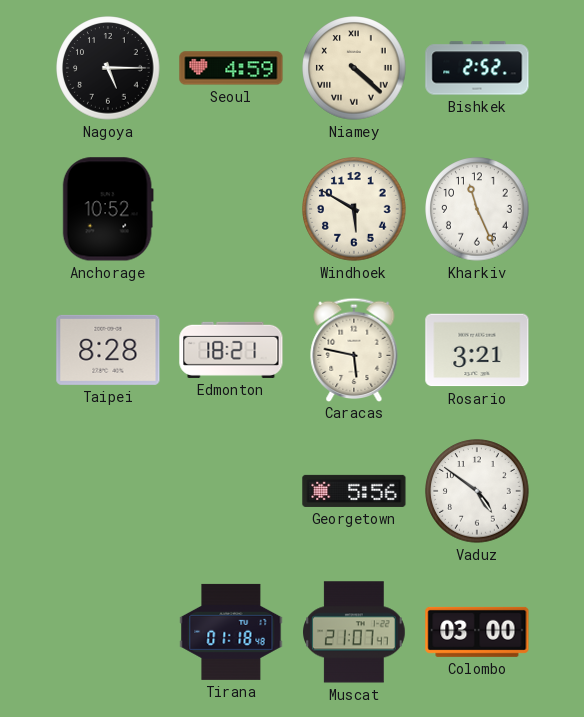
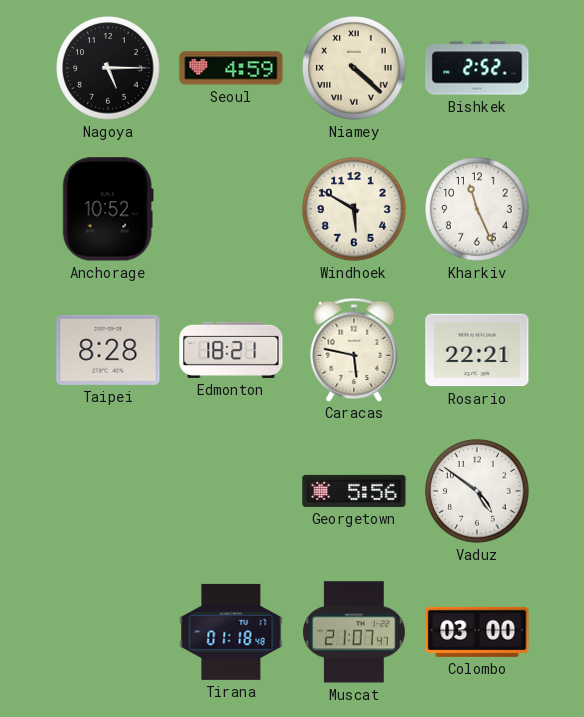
Rosario: 3:21 -> 22:21
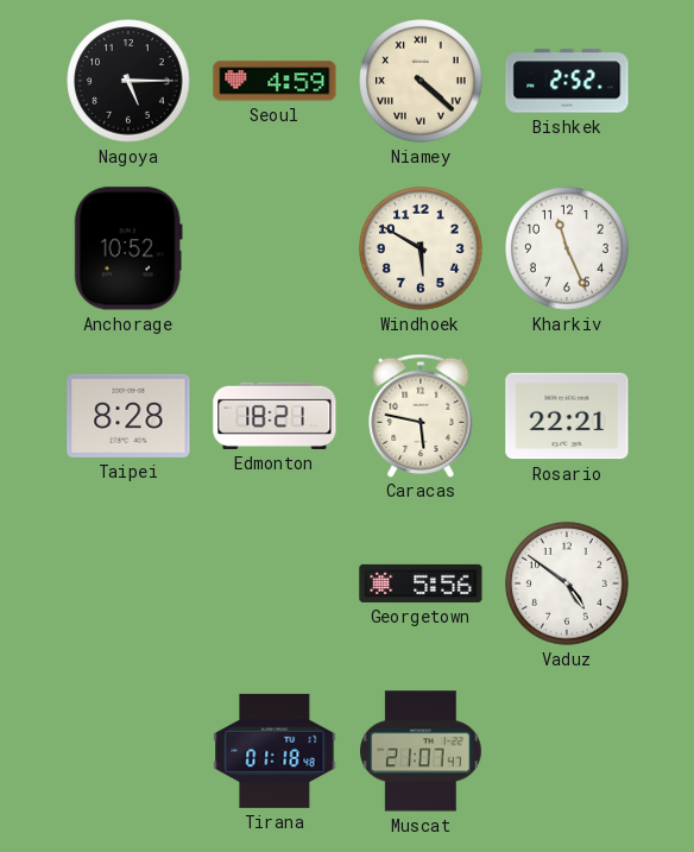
Colombo: 03:00 -> none
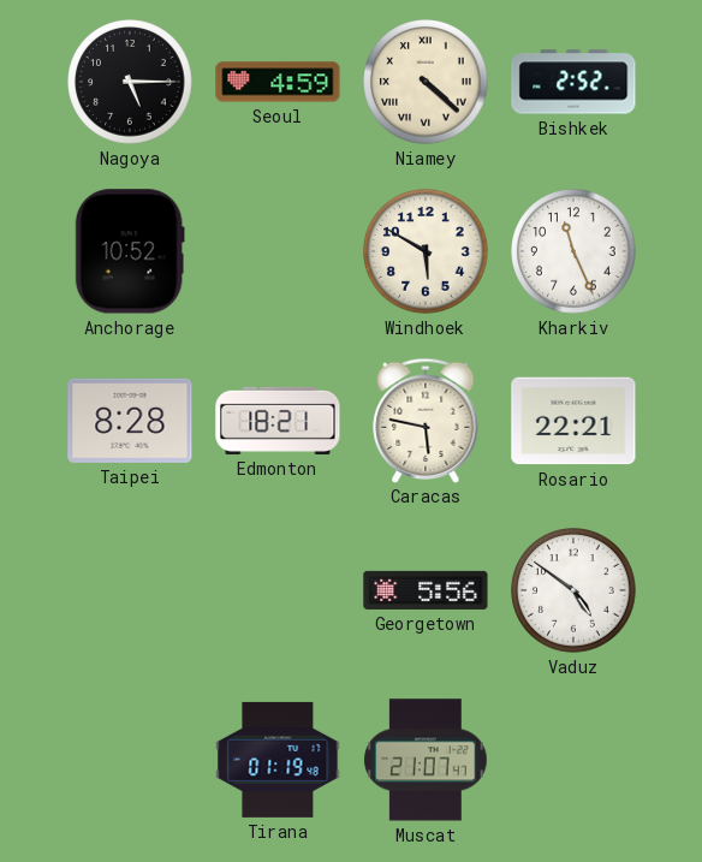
Tirana: 01:18 -> 01:19
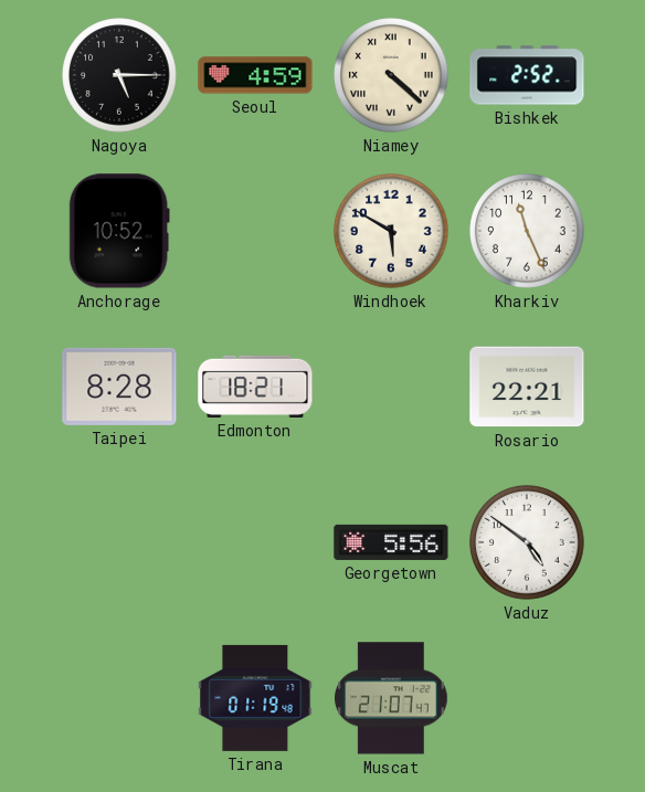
Caracas: 5:47 -> none
